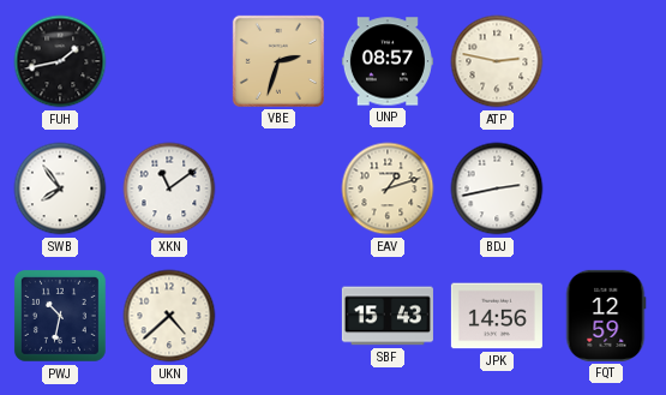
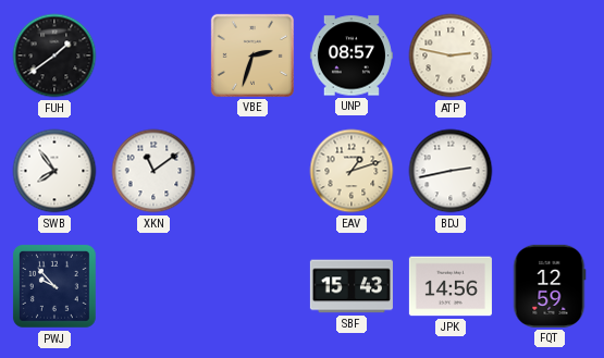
FUH: 1:43 -> 1:39
PWJ: 10:32 -> 9:53
UKN: 4:38 -> none
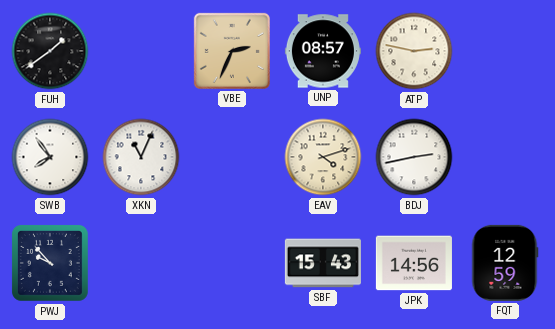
VBE: 2:33 -> 2:34
XKN: 11:09 -> 11:04
EAV: 1:12 -> 4:12
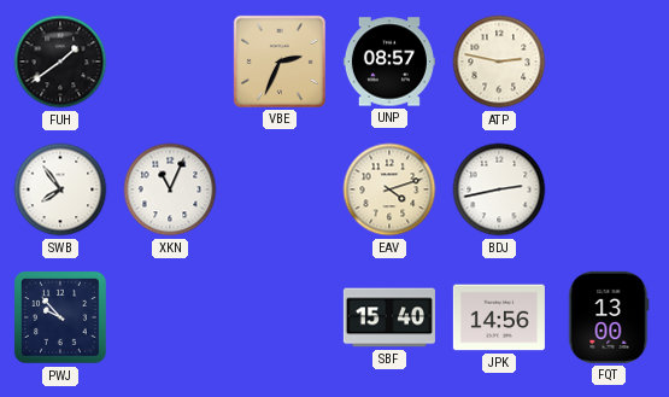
SBF: 15:43 -> 15:40
FQT: 12:59 -> 13:00
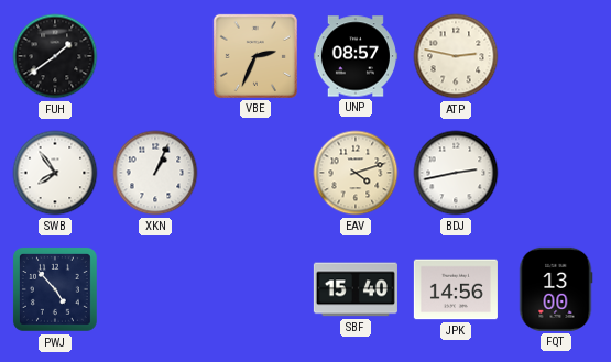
XKN: 11:04 -> 1:04
PWJ: 9:53 -> 4:53
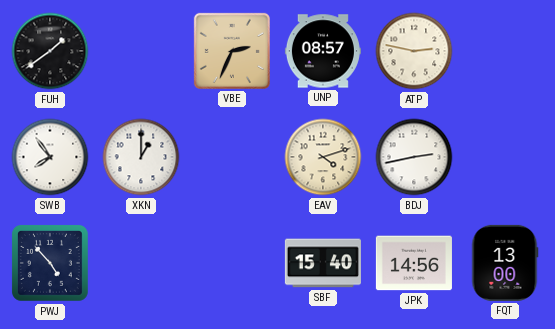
XKN: 1:04 -> 1:00
